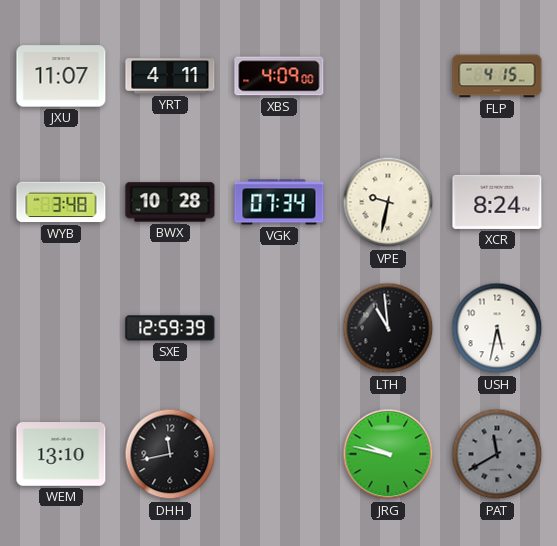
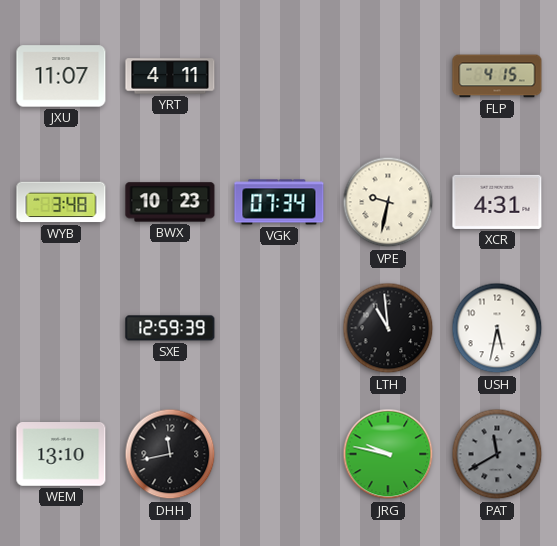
XBS: 4:09 -> none
BWX: 10:28 -> 10:23
XCR: 8:24 -> 4:31
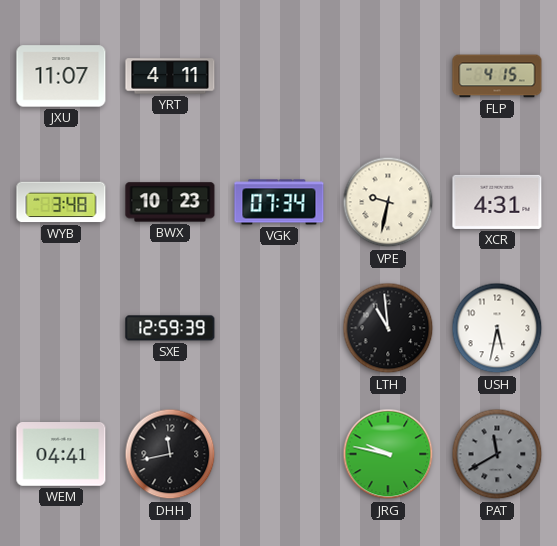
WEM: 13:10 -> 04:41
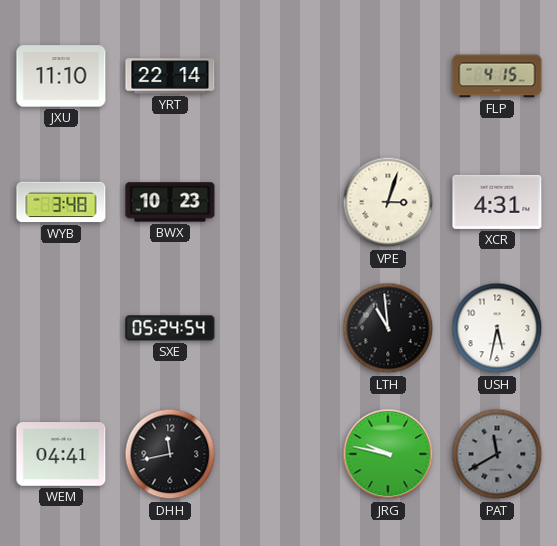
JXU: 11:07 -> 11:10
YRT: 4:11 -> 22:14
VGK: 07:34 -> none
VPE: 9:32 -> 3:03
SXE: 12:59 -> 05:24
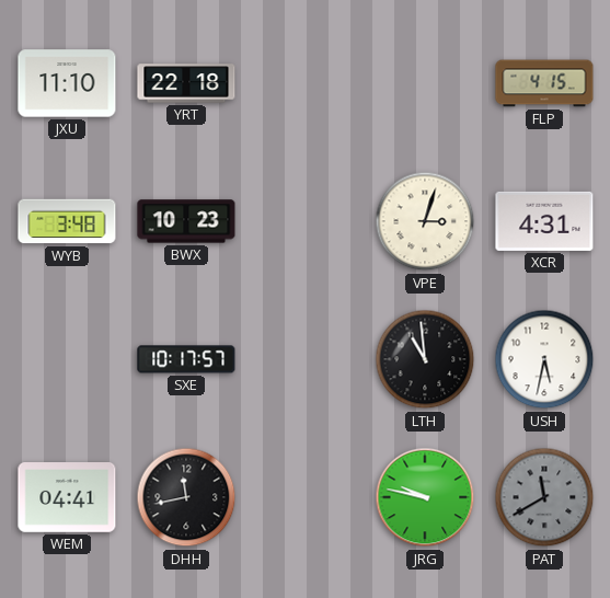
YRT: 22:14 -> 22:18
SXE: 05:24 -> 10:17
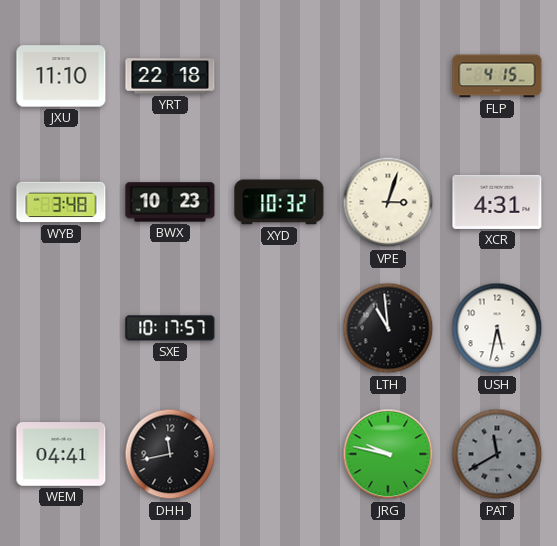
XYD: none -> 10:32
